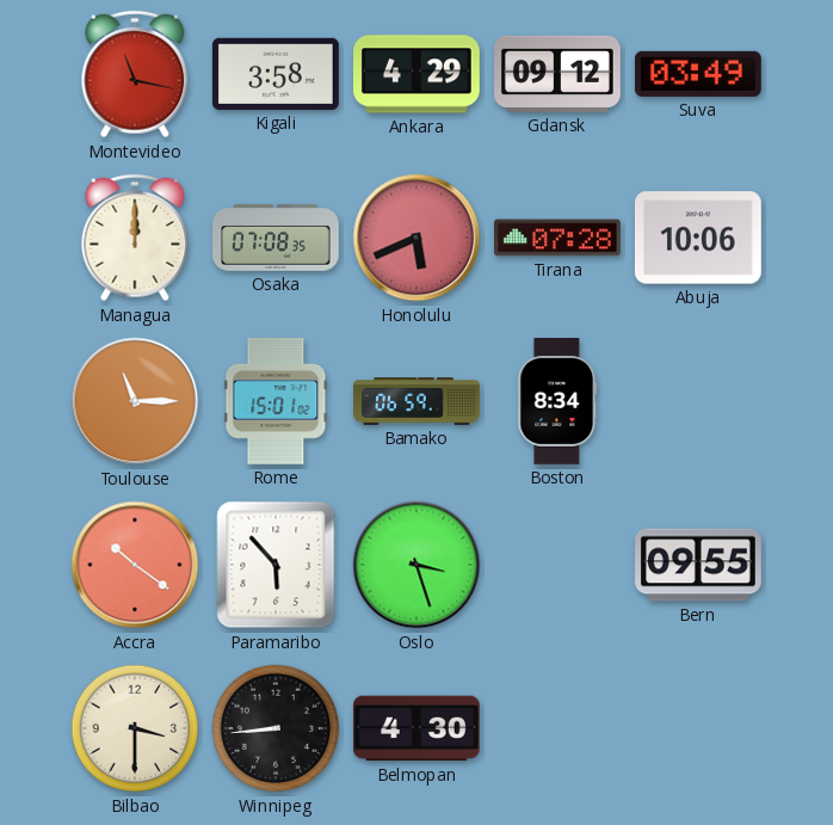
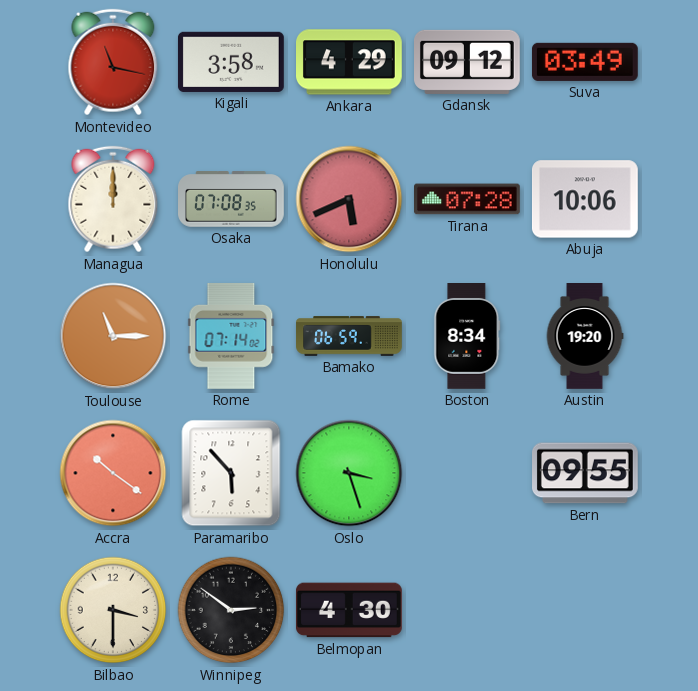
Rome: 15:01 -> 07:14
Austin: none -> 19:20
Winnipeg: 8:44 -> 2:51
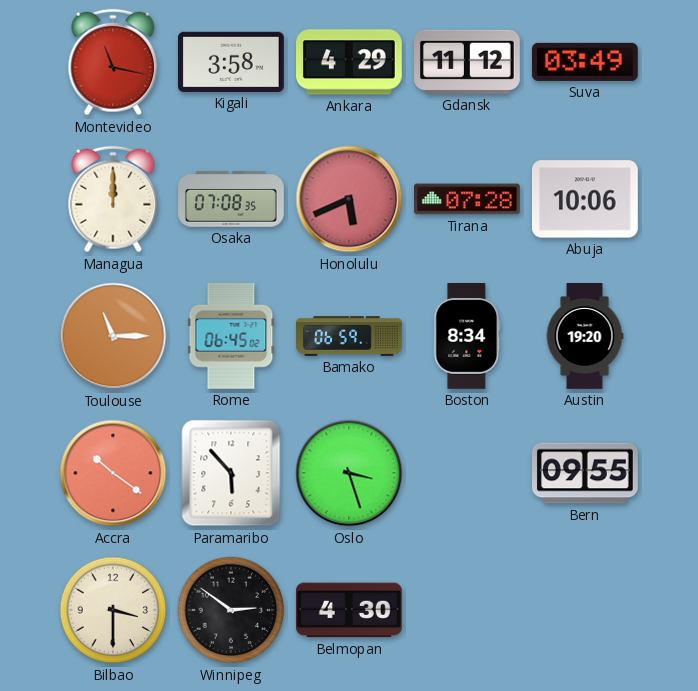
Gdansk: 09:12 -> 11:12
Rome: 07:14 -> 06:45
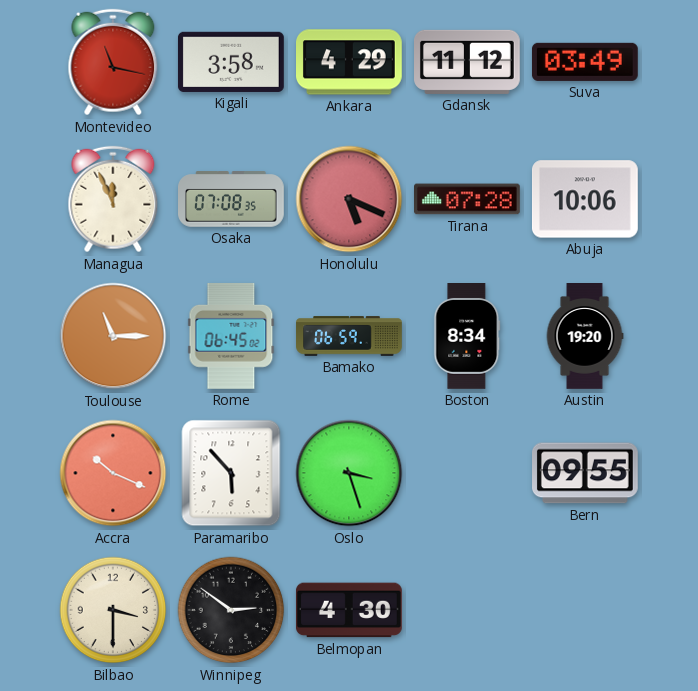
Managua: 12:00 -> 11:56
Honolulu: 5:41 -> 5:19
Accra: 10:21 -> 10:19
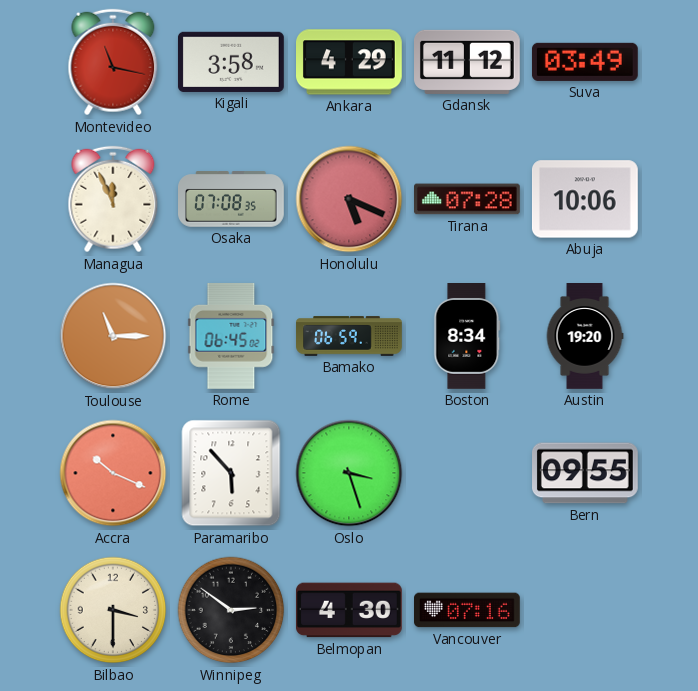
Vancouver: none -> 07:16
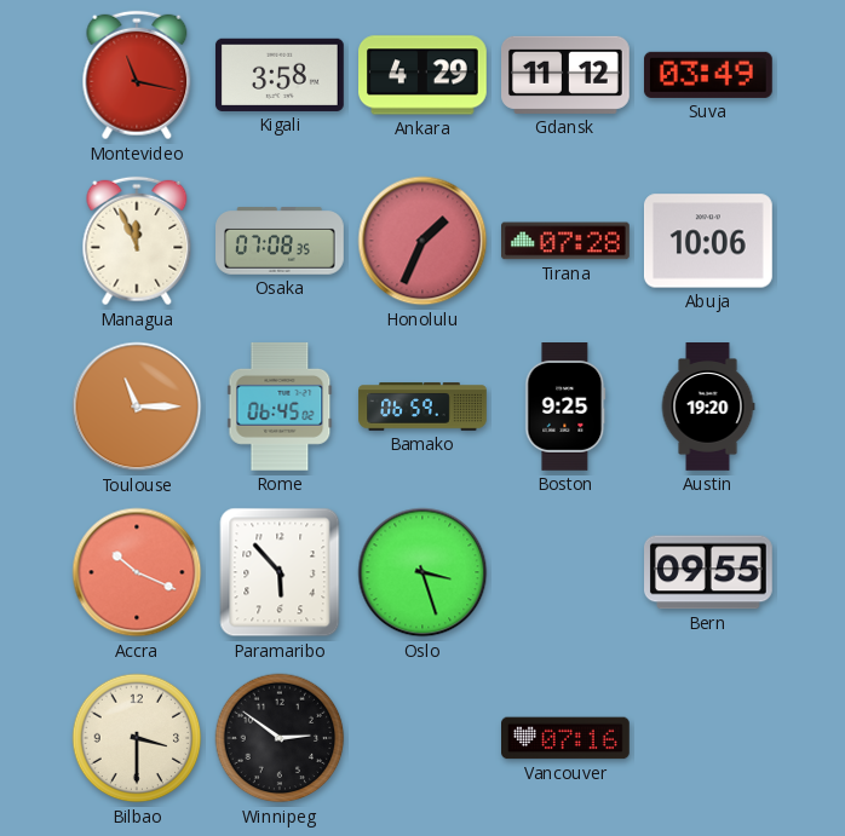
Honolulu: 5:19 -> 1:34
Boston: 8:34 -> 9:25
Belmopan: 4:30 -> none
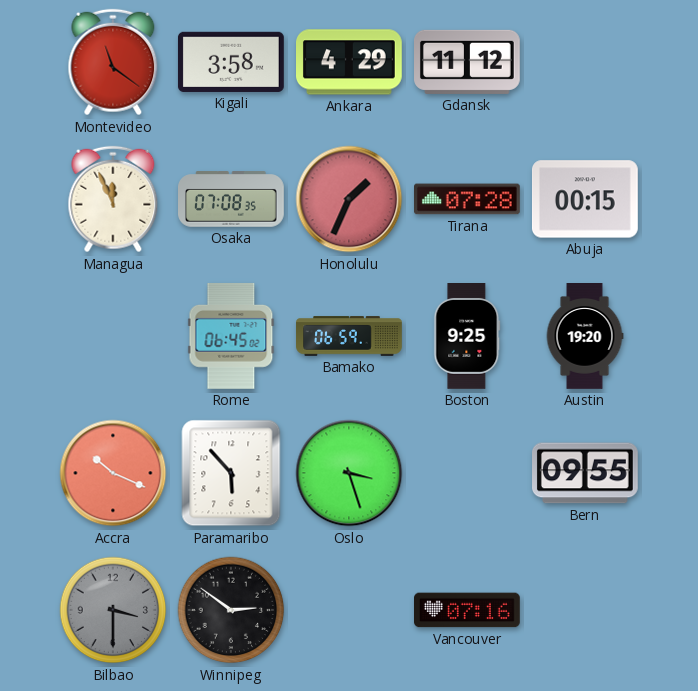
Montevideo: 11:17 -> 11:21
Suva: 03:49 -> none
Abuja: 10:06 -> 00:15
Toulouse: 11:15 -> none
Bilbao dial: cream -> grey
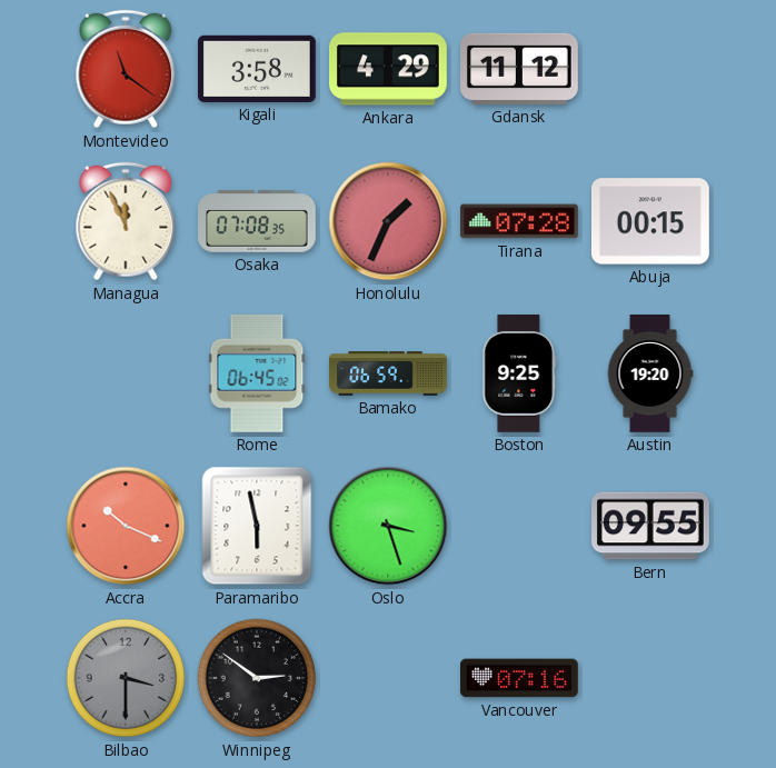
Paramaribo: 5:53 -> 5:58
